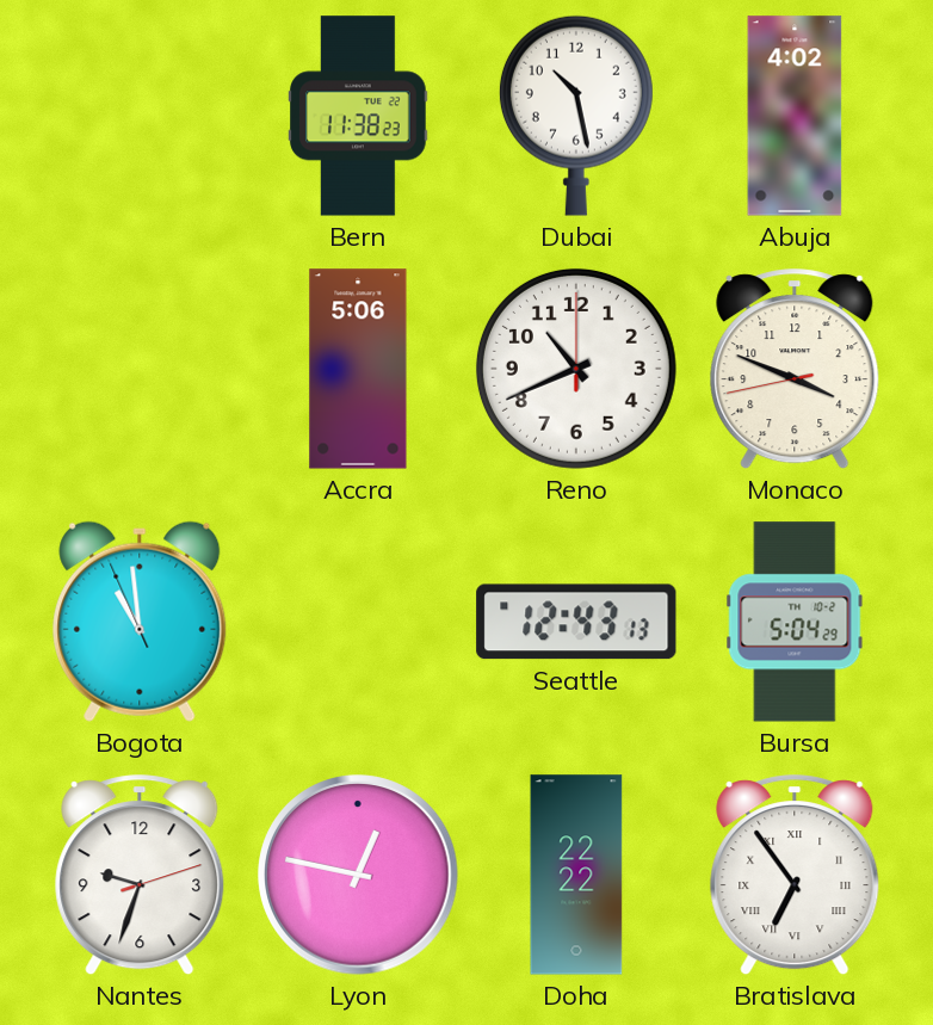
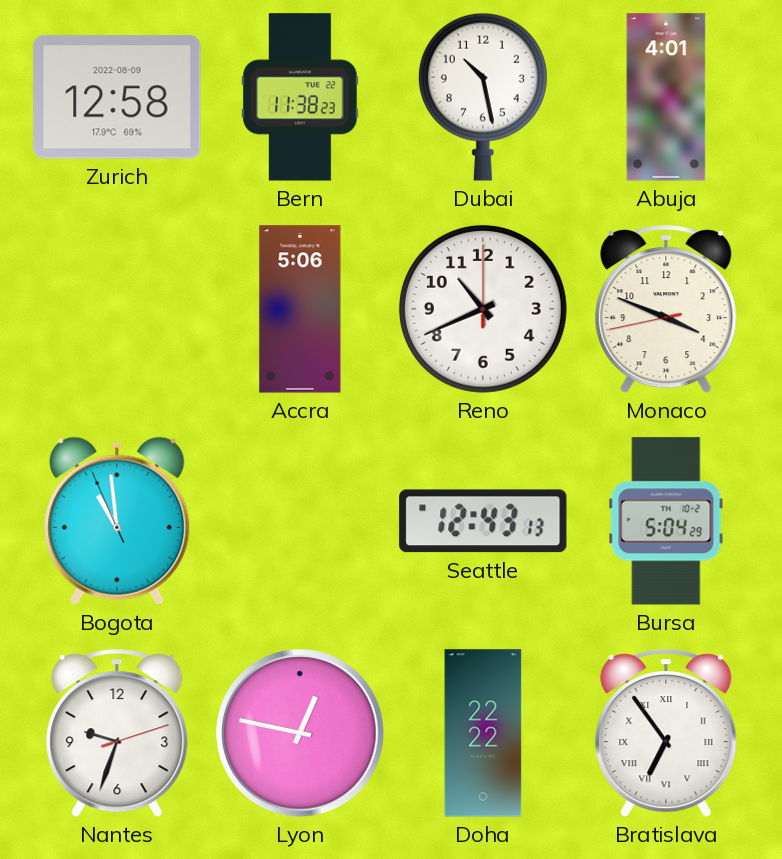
Zurich: none -> 12:58
Abuja: 4:02 -> 4:01
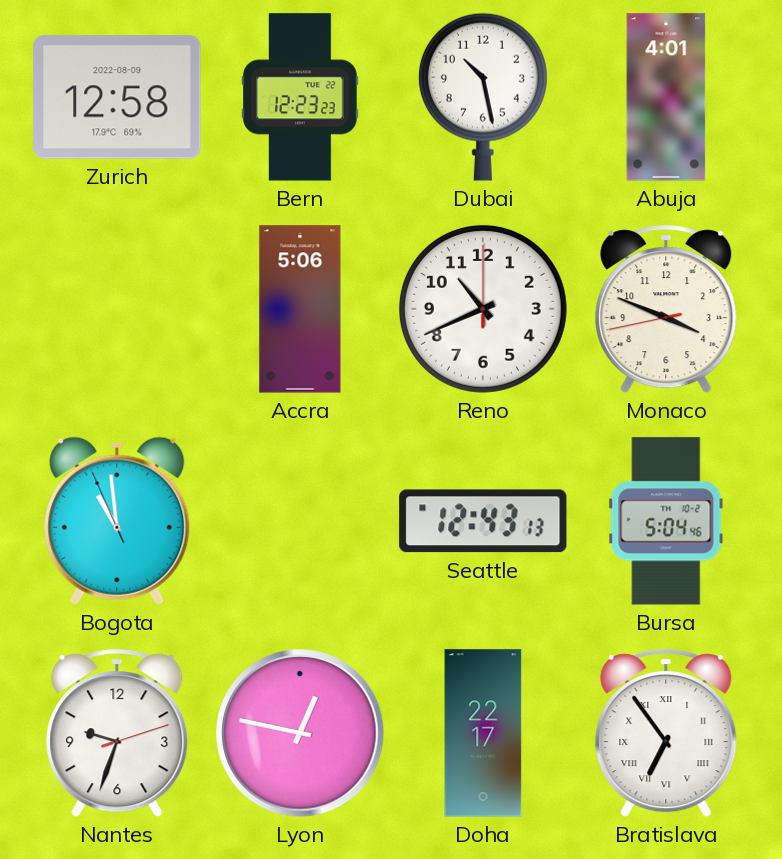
Bern: 11:38 -> 12:23
Bursa: 5:04:29 -> 5:04:46
Doha: 22:22 -> 22:17
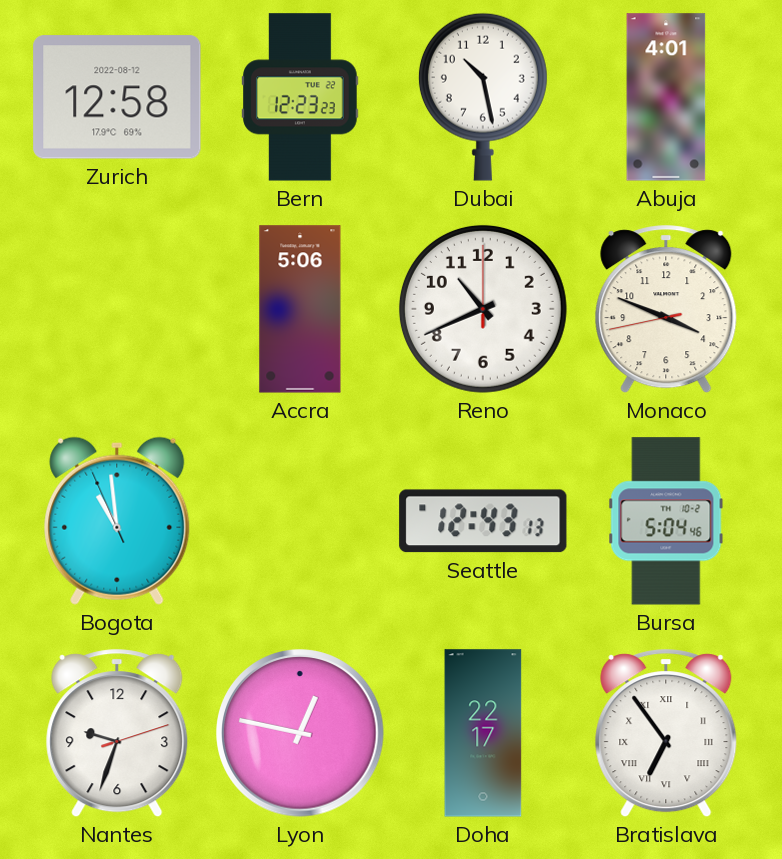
Zurich date: 2022-08-09 -> 2022-08-12
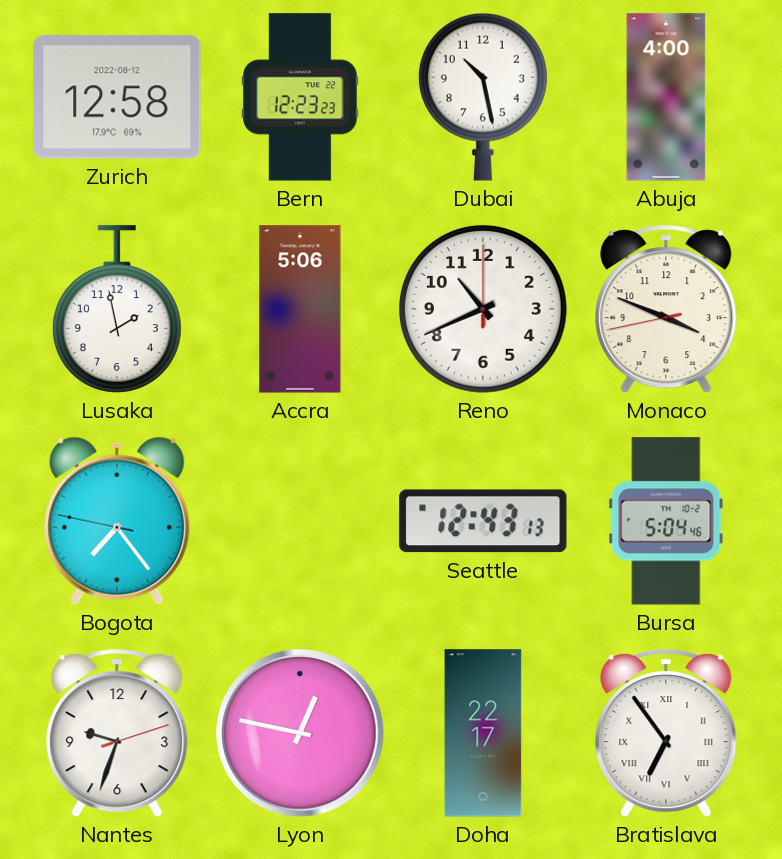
Abuja: 4:01 -> 4:00
Lusaka: none -> 1:58
Bogota: 10:58 -> 7:23
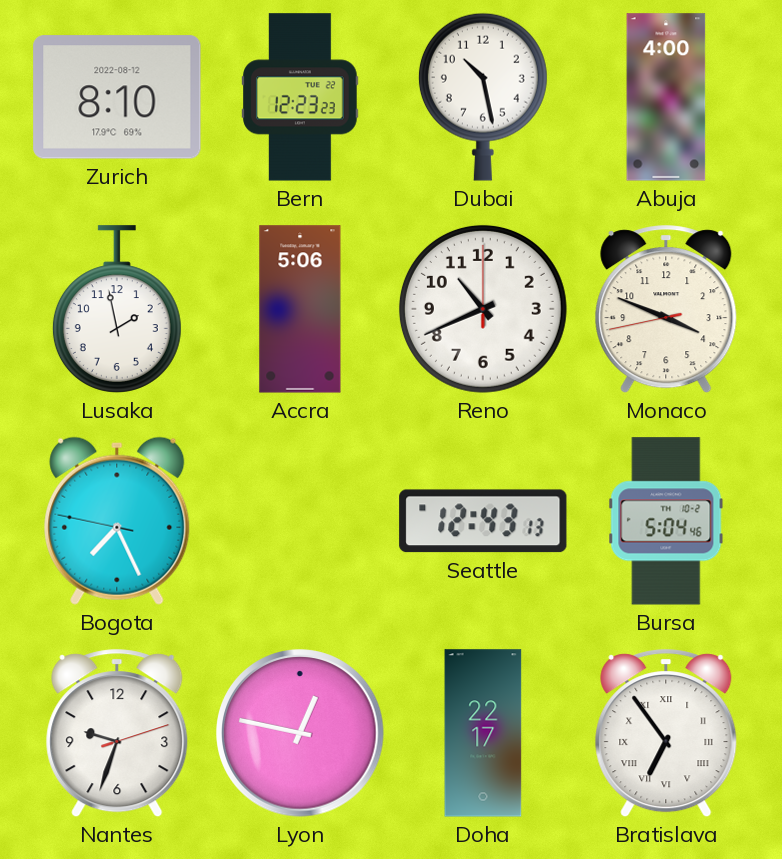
Zurich: 12:58 -> 8:10
Bogota: 7:23 -> 7:25
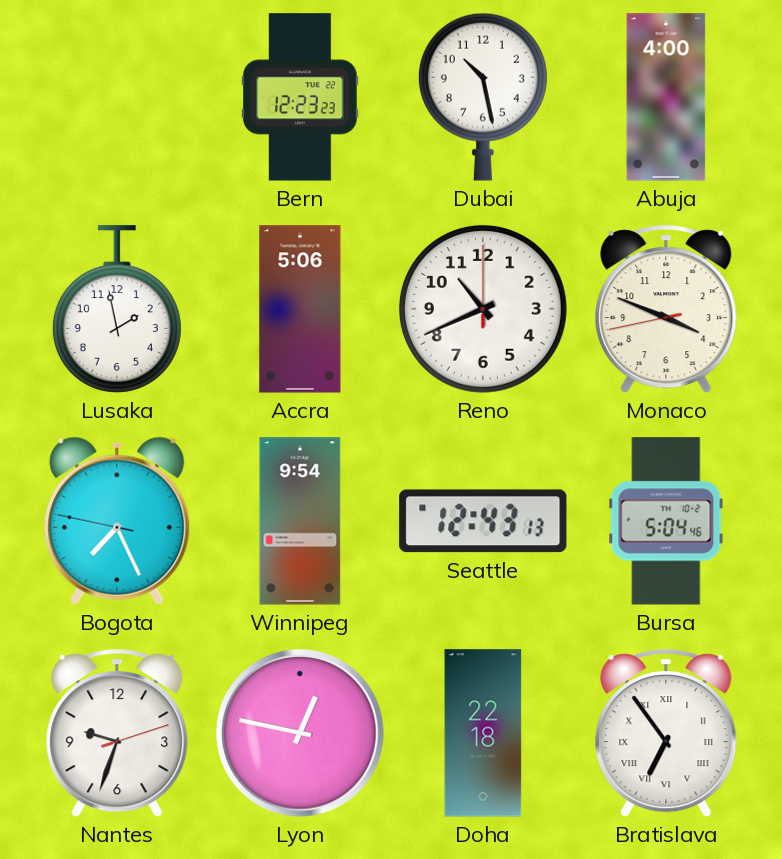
Zurich: 8:10 -> none
Winnipeg: none -> 9:54
Doha: 22:17 -> 22:18
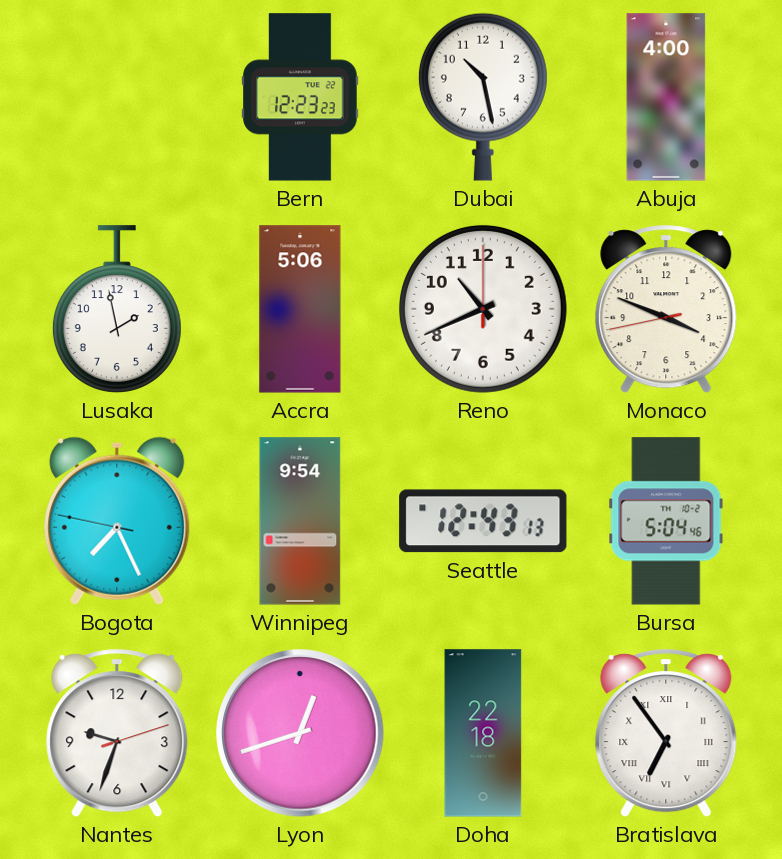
Lyon: 12:47 -> 12:42
